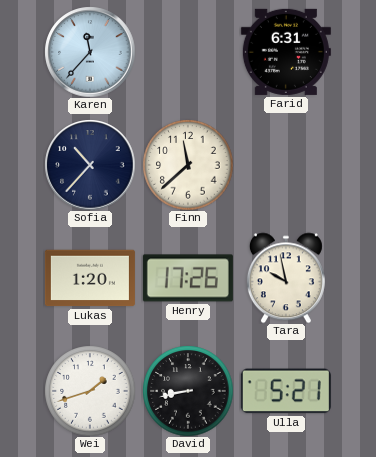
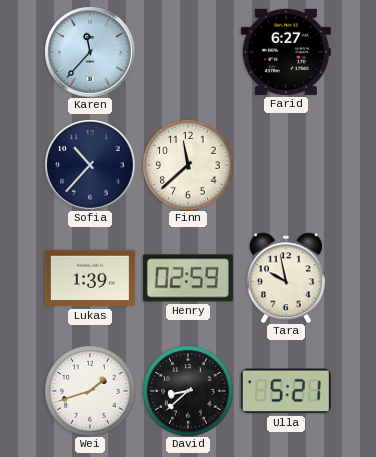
Farid: 6:31 -> 6:27
Lukas: 1:20 -> 1:39
Henry: 17:26 -> 02:59
David: 8:43 -> 8:38
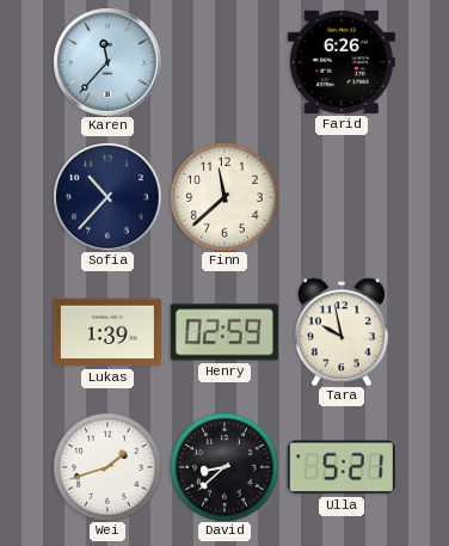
Farid: 6:27 -> 6:26
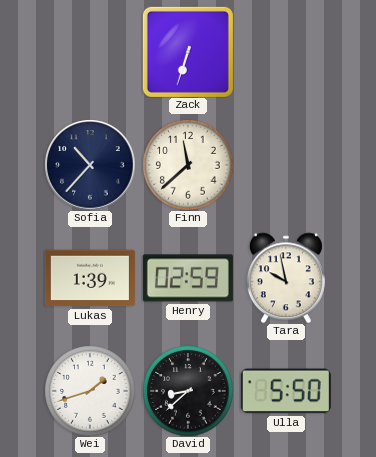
Karen: 11:37 -> none
Zack: none -> 6:33
Farid: 6:26 -> none
Ulla: 5:21 -> 5:50
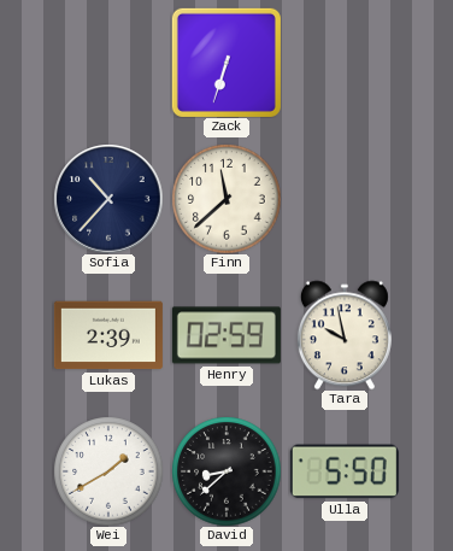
Lukas: 1:39 -> 2:39
Wei: 1:42 -> 1:40
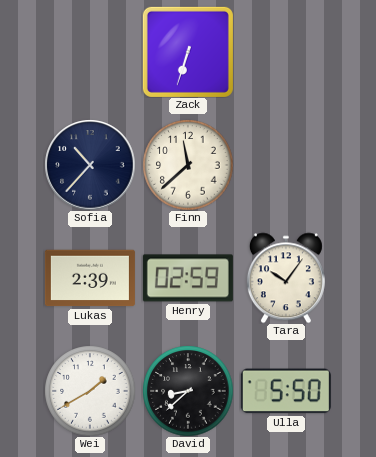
Tara: 9:58 -> 10:06
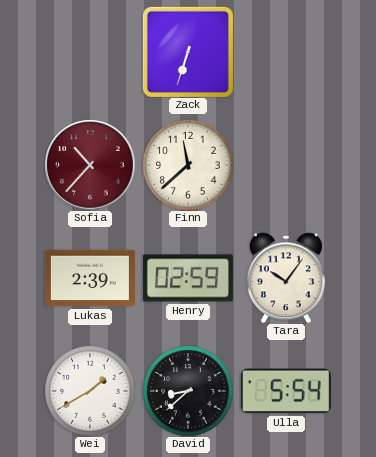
Sofia dial: navy -> burgundy
Ulla: 5:50 -> 5:54
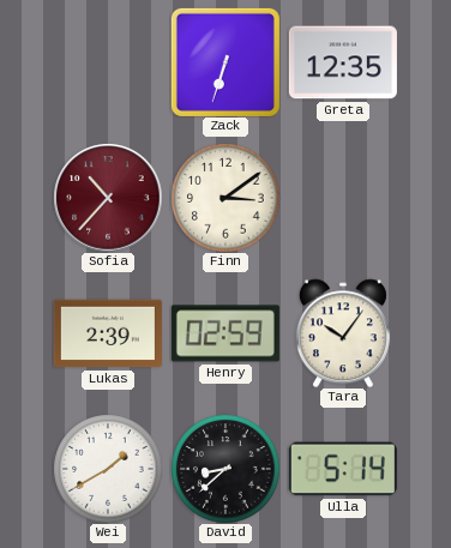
Greta: none -> 12:35
Finn: 11:38 -> 3:09
Ulla: 5:54 -> 5:14
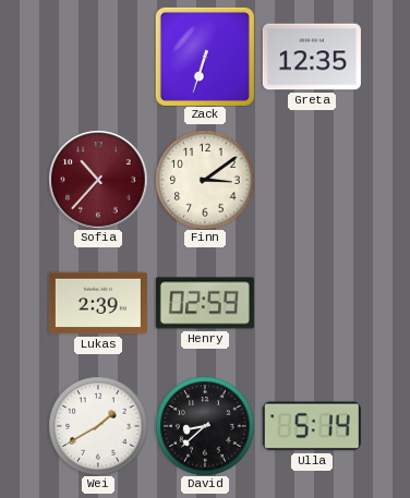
Tara: 10:06 -> none
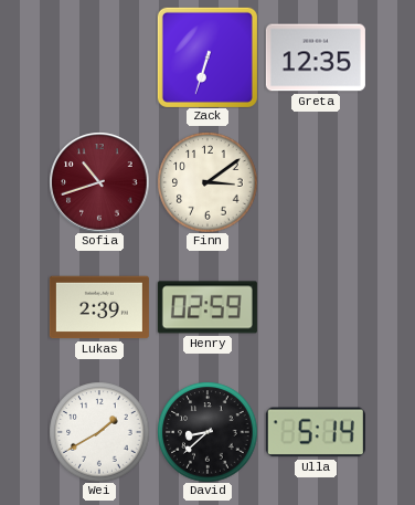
Sofia: 10:37 -> 10:42
